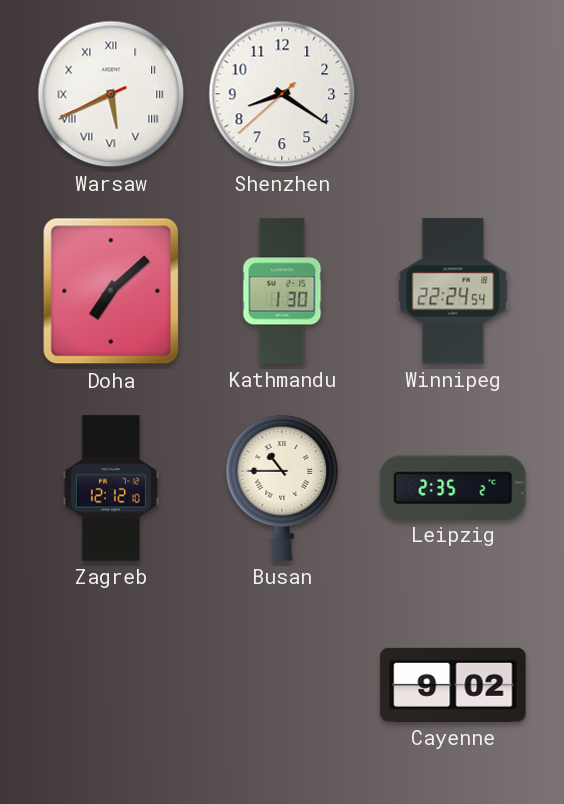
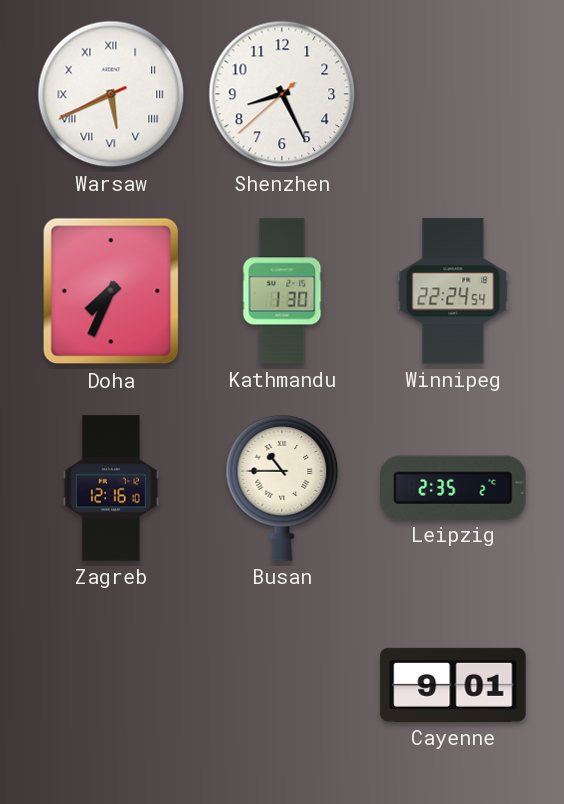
Shenzhen: 8:20 -> 8:25
Doha: 7:08 -> 7:34
Zagreb: 12:12 -> 12:16
Cayenne: 9:02 -> 9:01
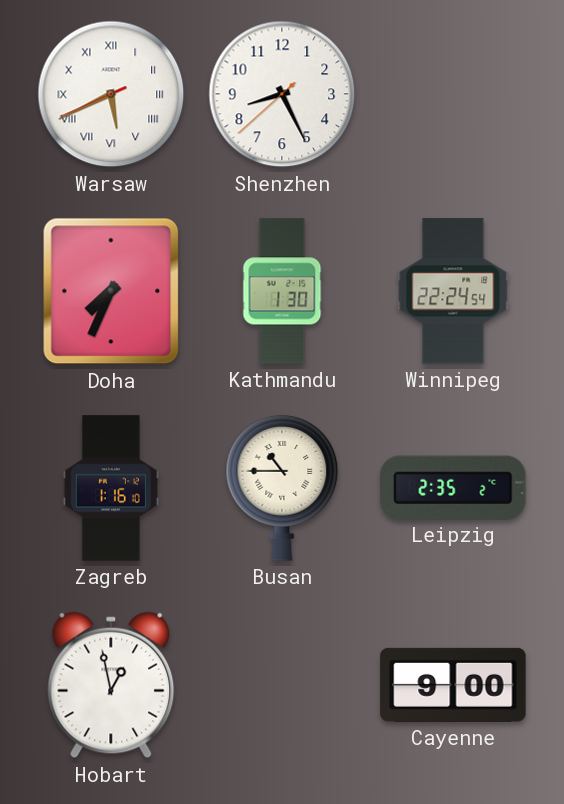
Zagreb: 12:16 -> 1:16
Hobart: none -> 12:58
Cayenne: 9:01 -> 9:00
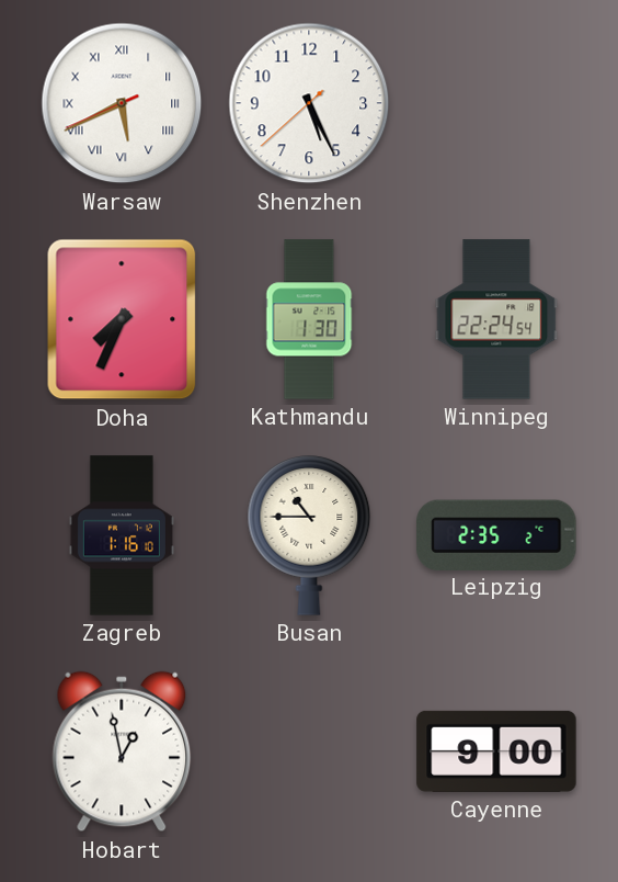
Shenzhen: 8:25 -> 5:25
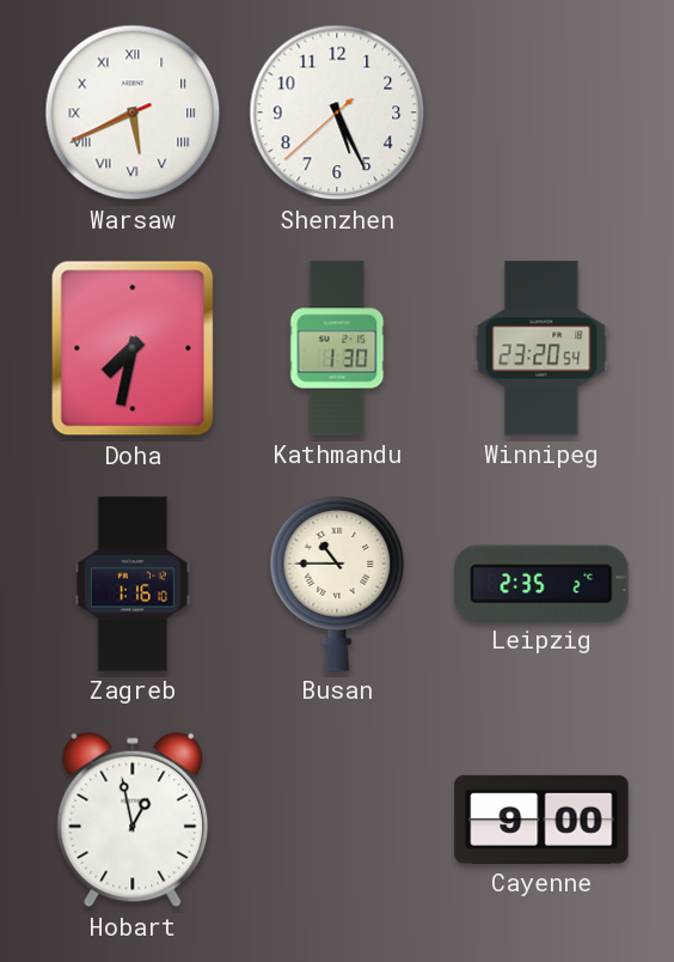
Doha: 7:34 -> 7:32
Winnipeg: 22:24 -> 23:20
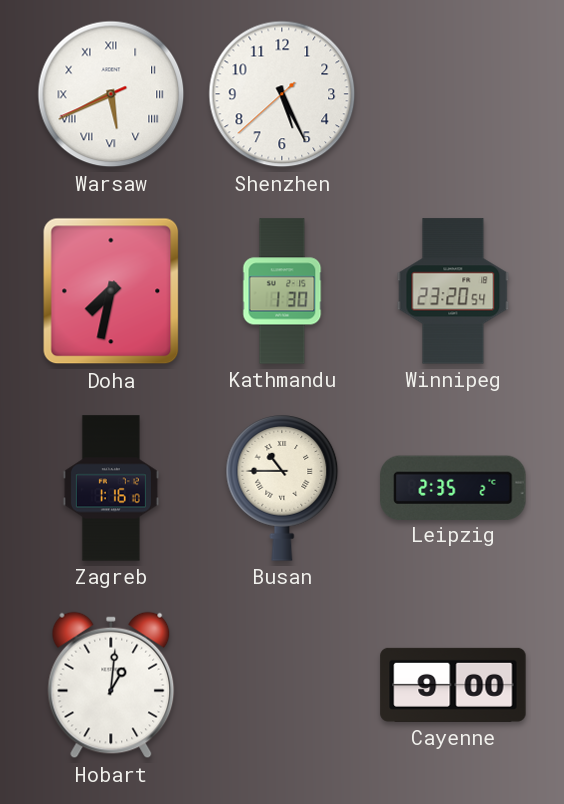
Hobart: 12:58 -> 1:01
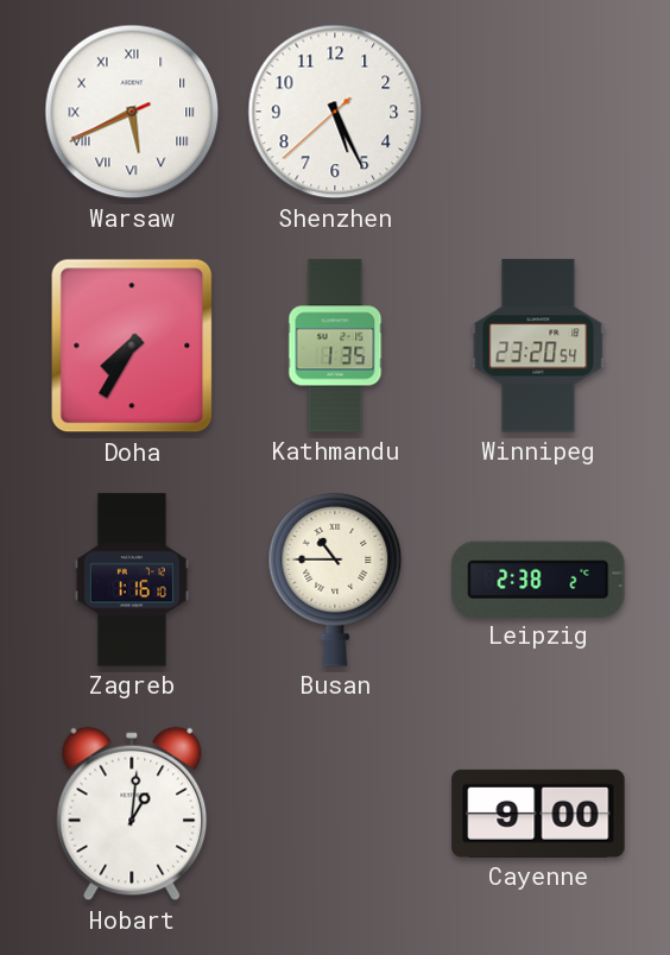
Doha: 7:32 -> 7:35
Kathmandu: 1:30 -> 1:35
Leipzig: 2:35 -> 2:38
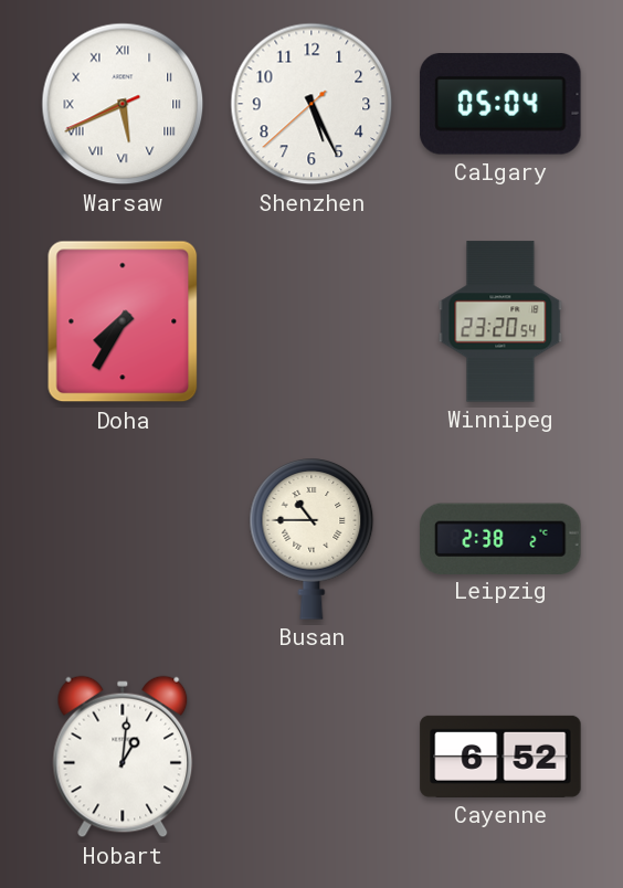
Calgary: none -> 05:04
Kathmandu: 1:35 -> none
Zagreb: 1:16 -> none
Cayenne: 9:00 -> 6:52
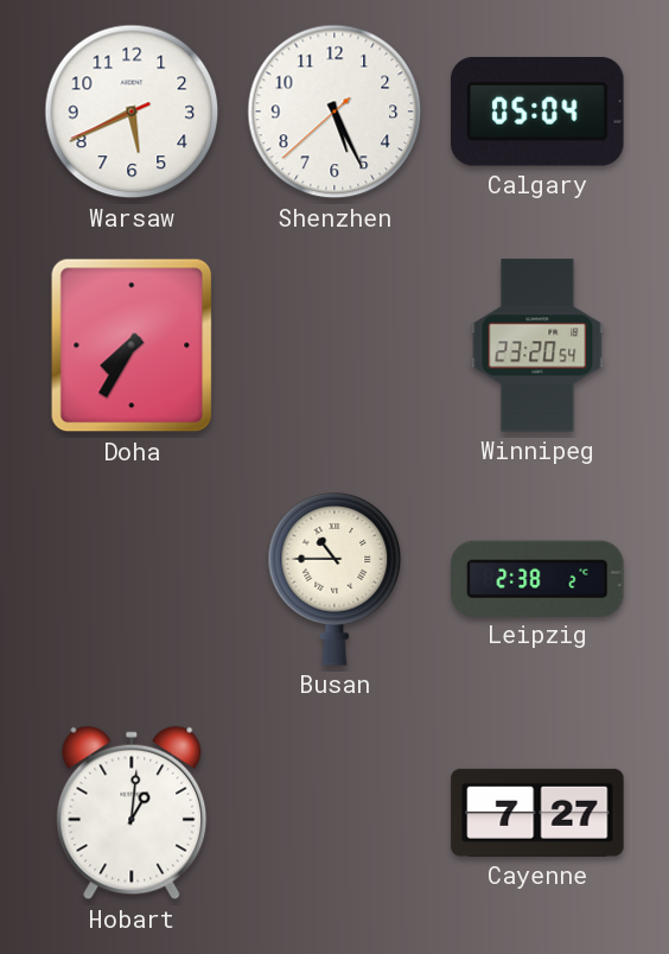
Warsaw numerals: Roman -> Arabic
Cayenne: 6:52 -> 7:27
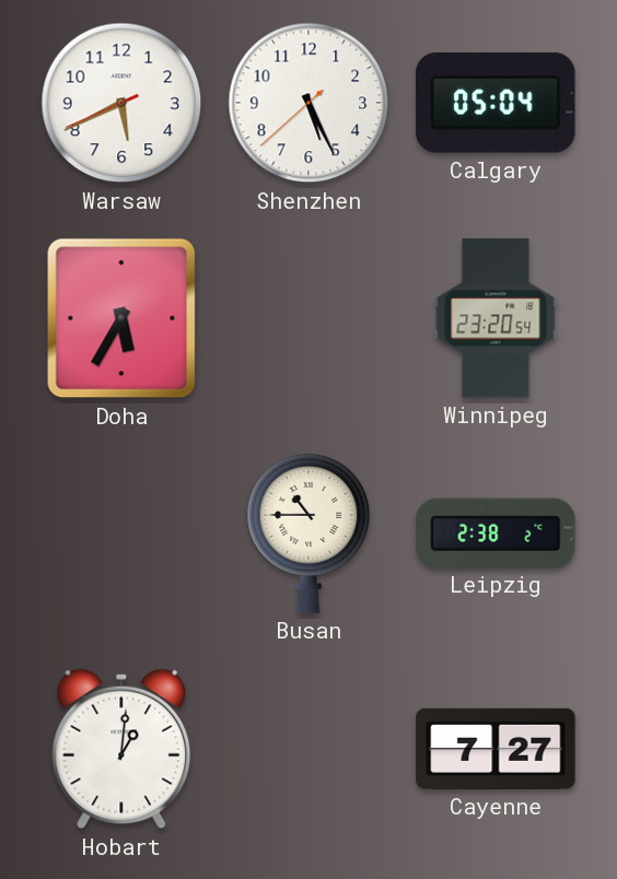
Doha: 7:35 -> 5:35
